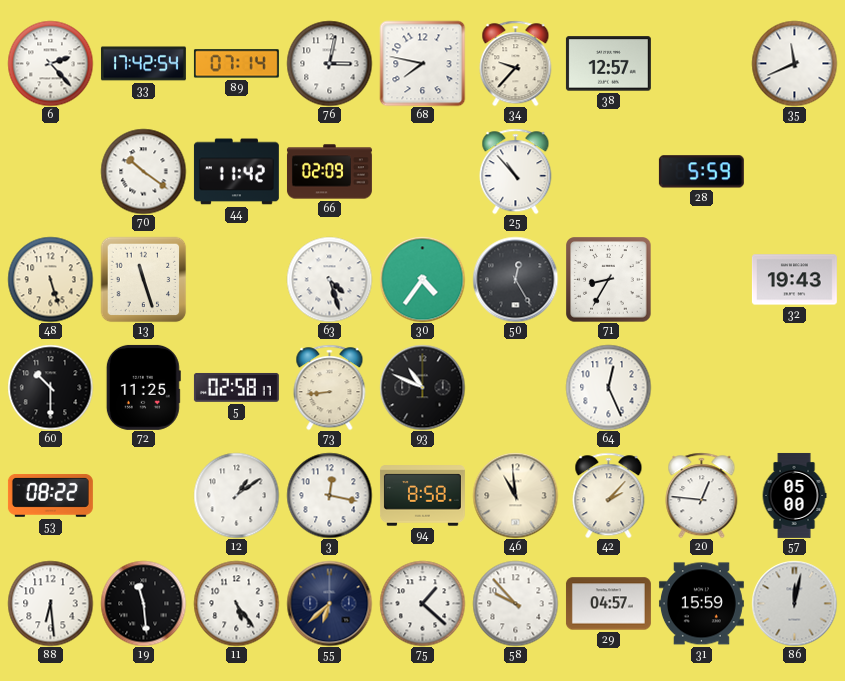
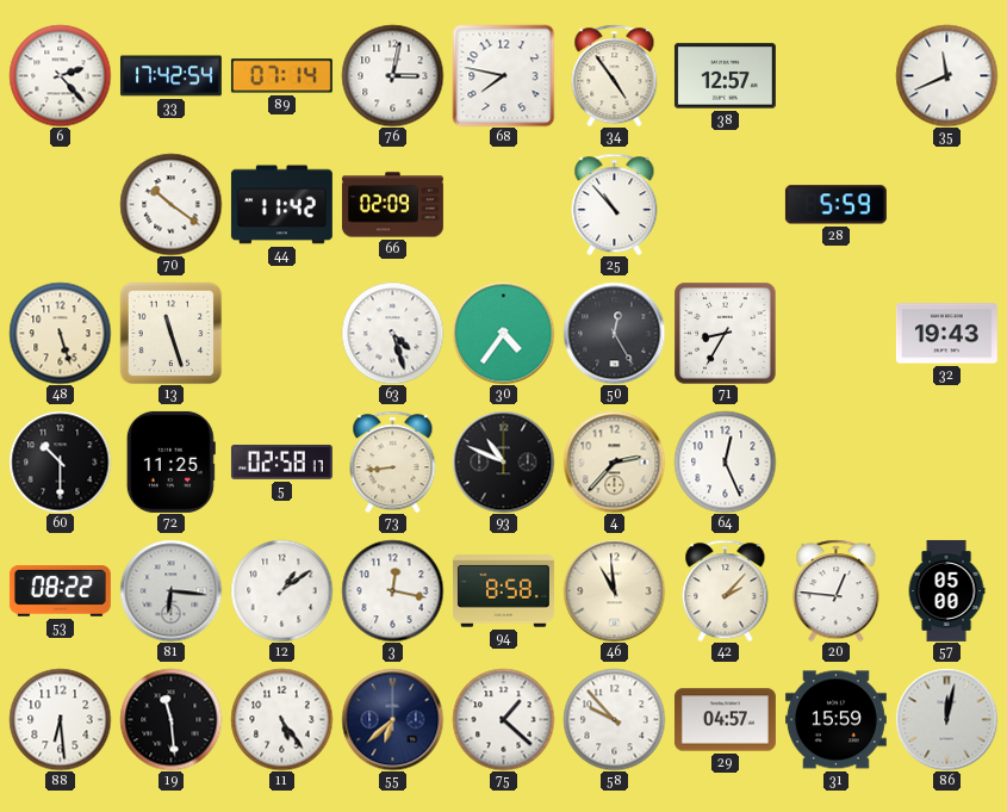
34: 9:37 -> 4:54
4: none -> 2:37
81: none -> 6:16
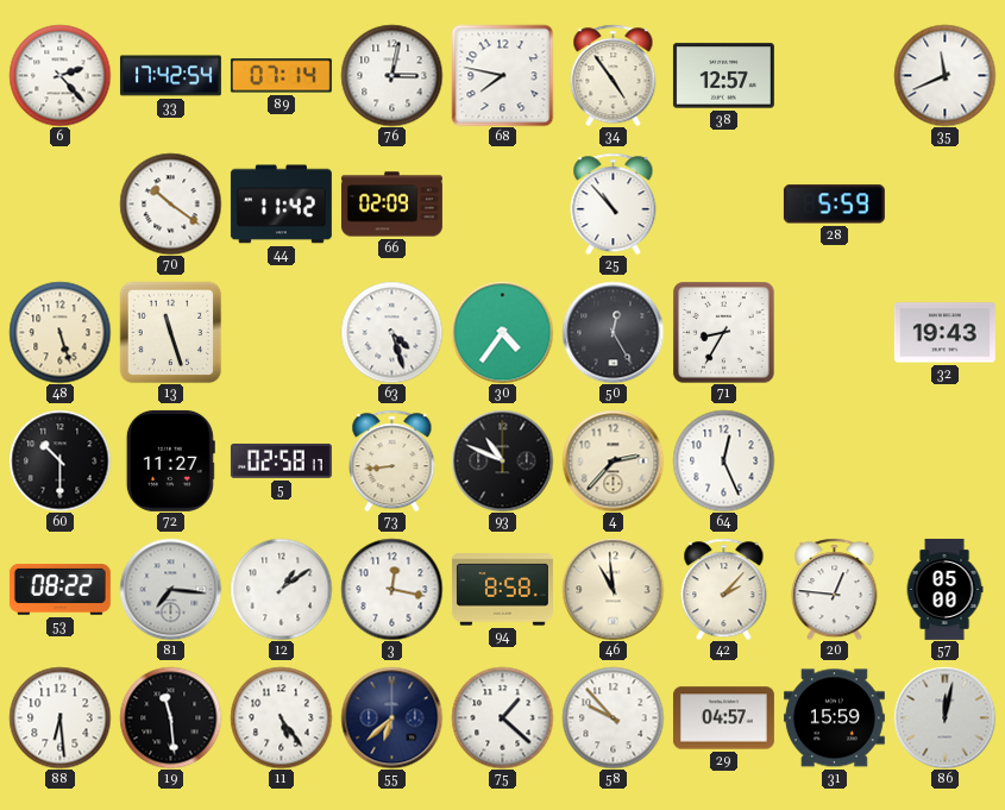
72: 11:25 -> 11:27
81: 6:16 -> 7:16
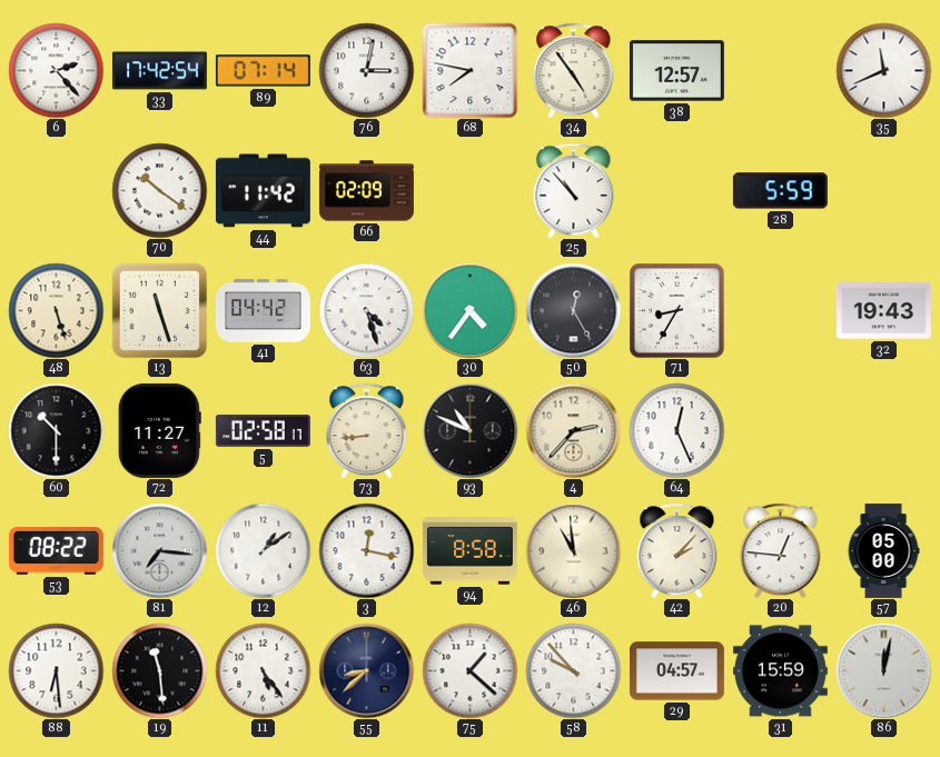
41: none -> 04:42
55: 6:38 -> 8:38
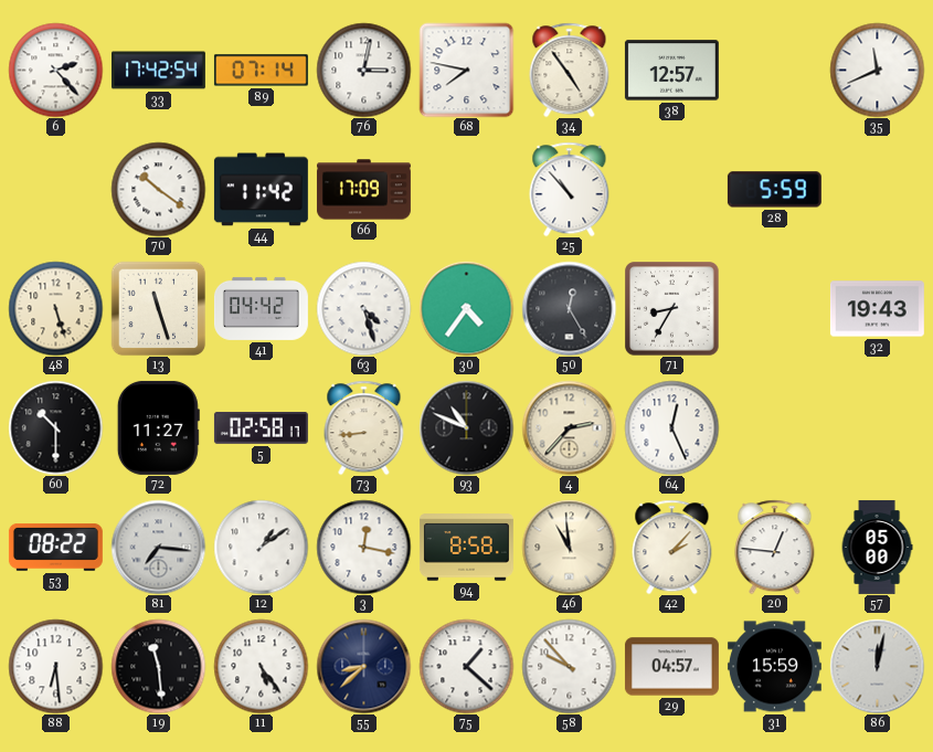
66: 02:09 -> 17:09
